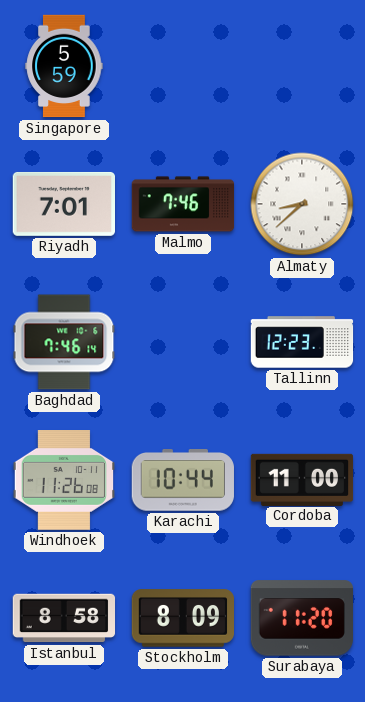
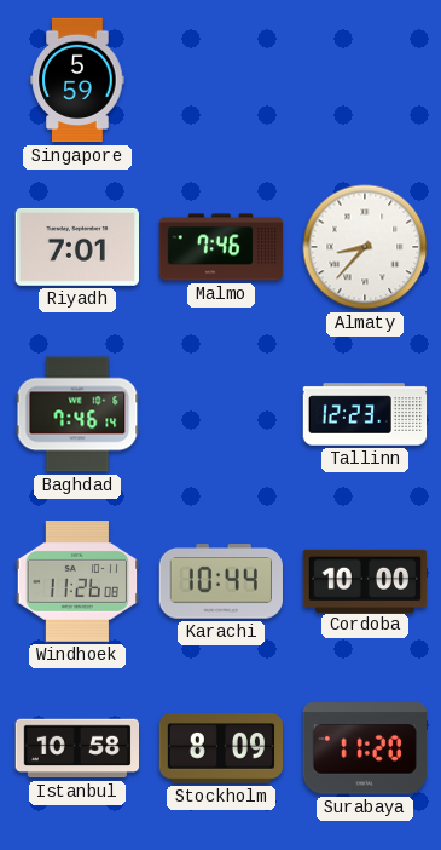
Almaty: 8:38 -> 8:37
Cordoba: 11:00 -> 10:00
Istanbul: 8:58 -> 10:58
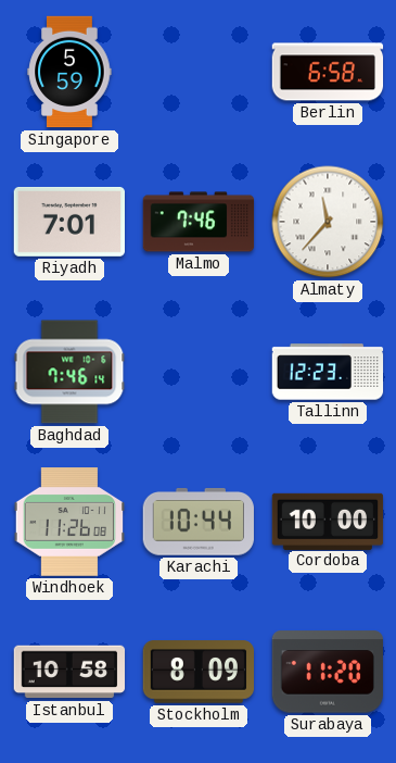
Berlin: none -> 6:58
Almaty: 8:37 -> 11:37
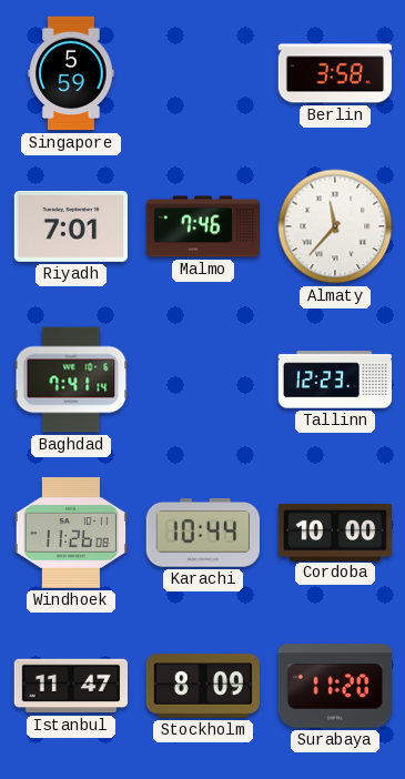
Berlin: 6:58 -> 3:58
Baghdad: 7:46 -> 7:41
Istanbul: 10:58 -> 11:47
